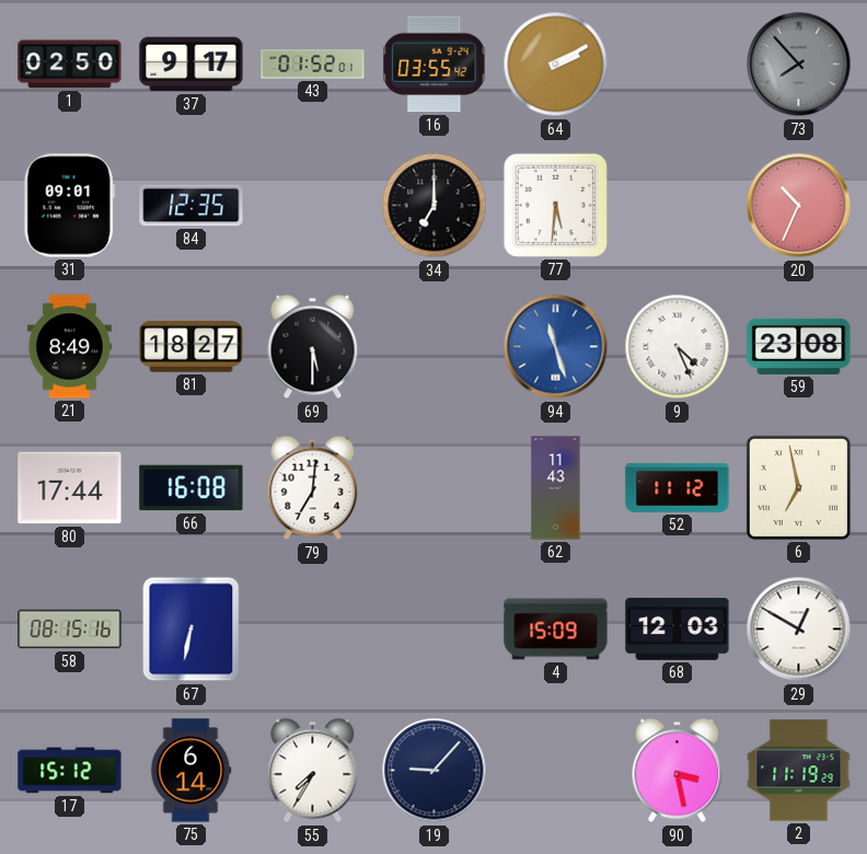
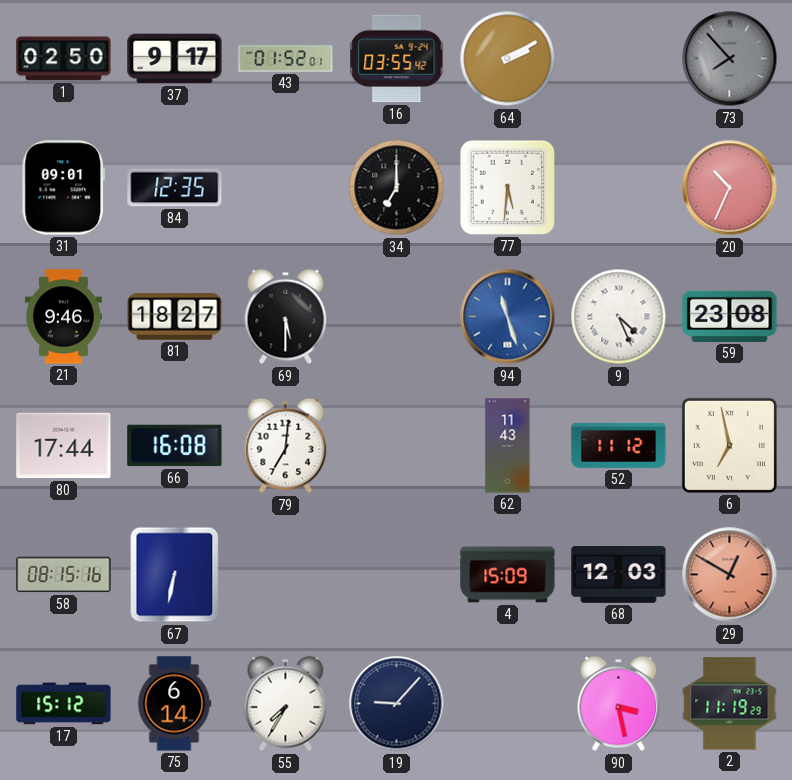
21: 8:49 -> 9:46
29 dial: white -> salmon
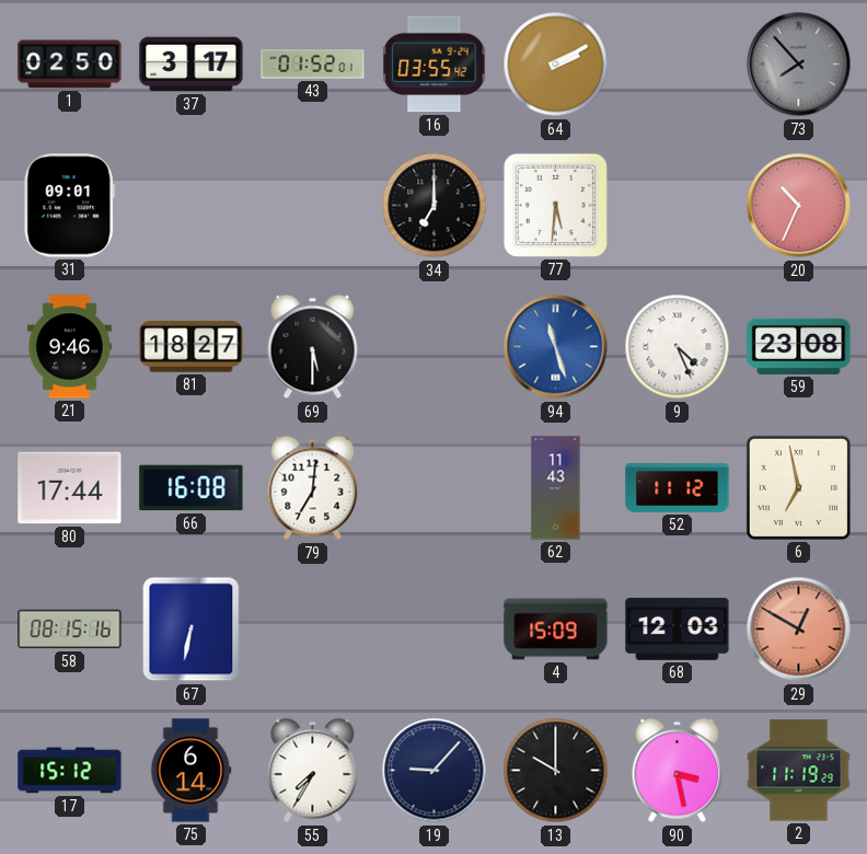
37: 9:17 -> 3:17
84: 12:35 -> none
13: none -> 10:00
